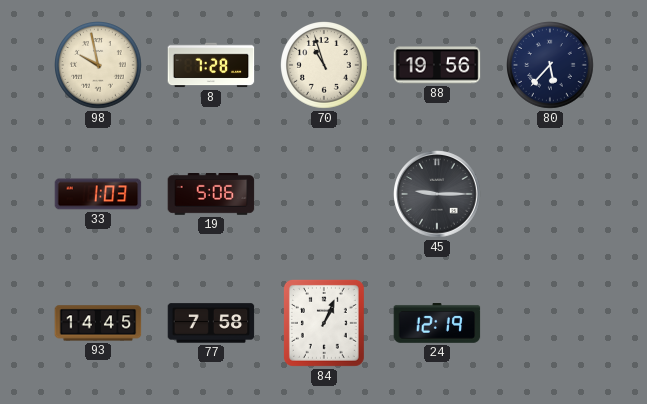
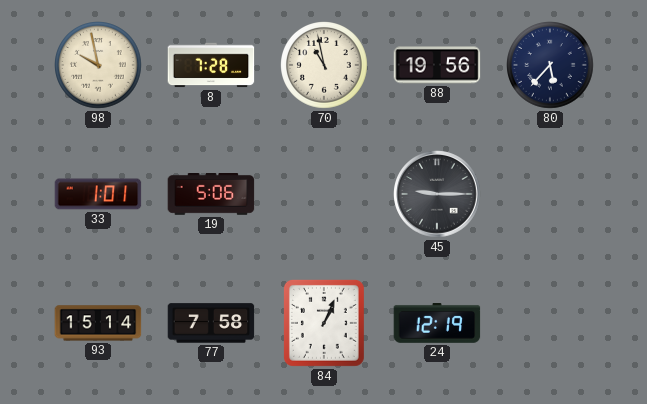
70: 10:57 -> 10:58
33: 1:03 -> 1:01
93: 14:45 -> 15:14
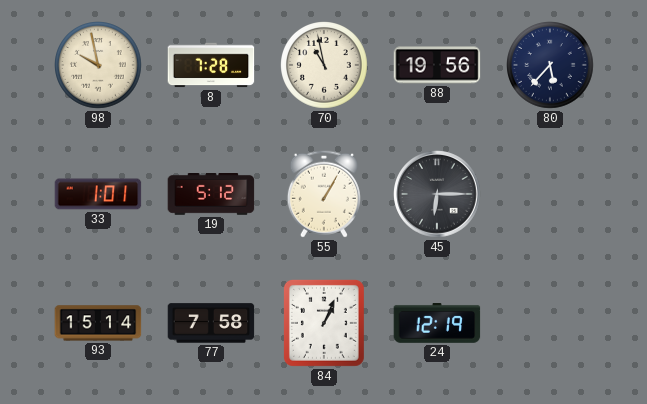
19: 5:06 -> 5:12
55: none -> 1:05
45: 9:15 -> 6:15
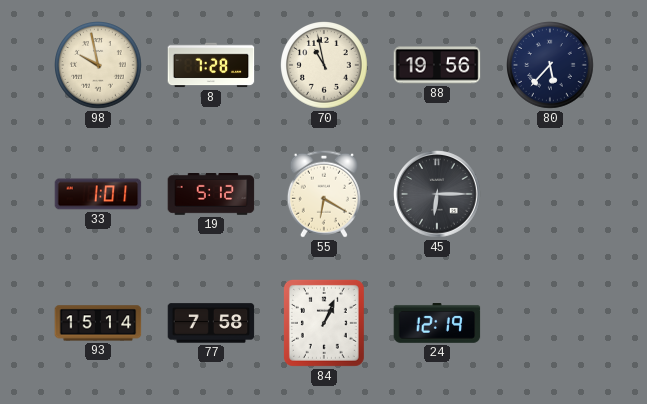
55: 1:05 -> 6:20
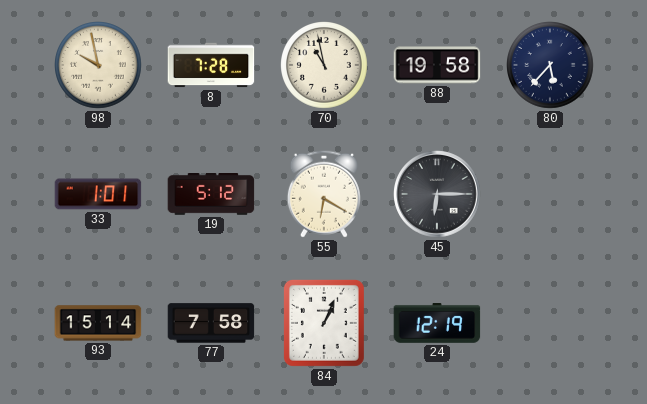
88: 19:56 -> 19:58
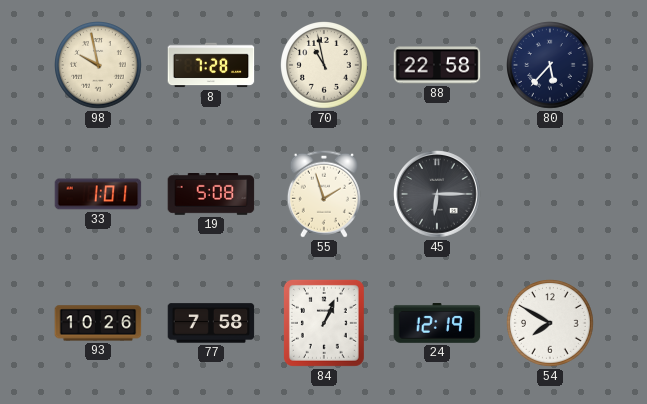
88: 19:58 -> 22:58
19: 5:12 -> 5:08
55: 6:20 -> 1:57
93: 15:14 -> 10:26
54: none -> 7:50
